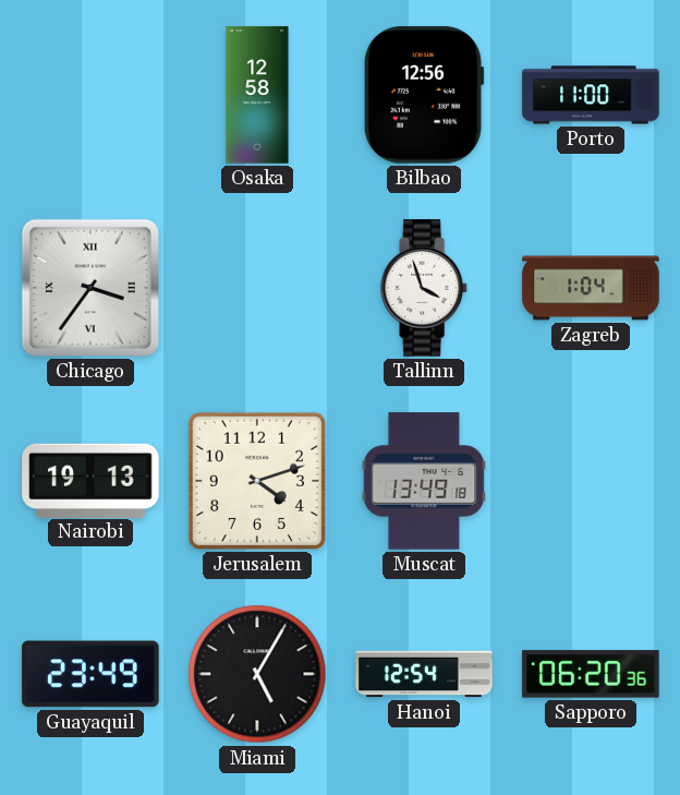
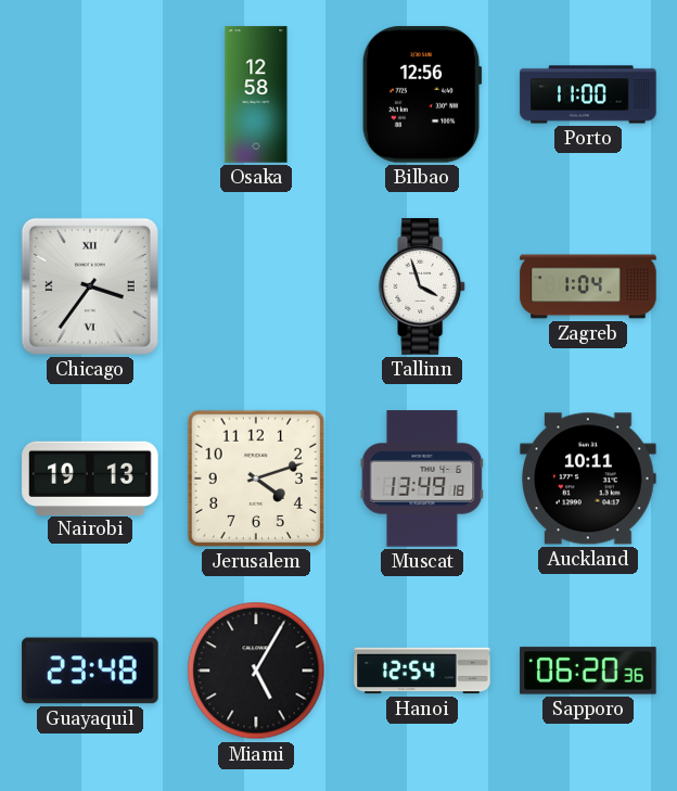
Auckland: none -> 10:11
Guayaquil: 23:49 -> 23:48
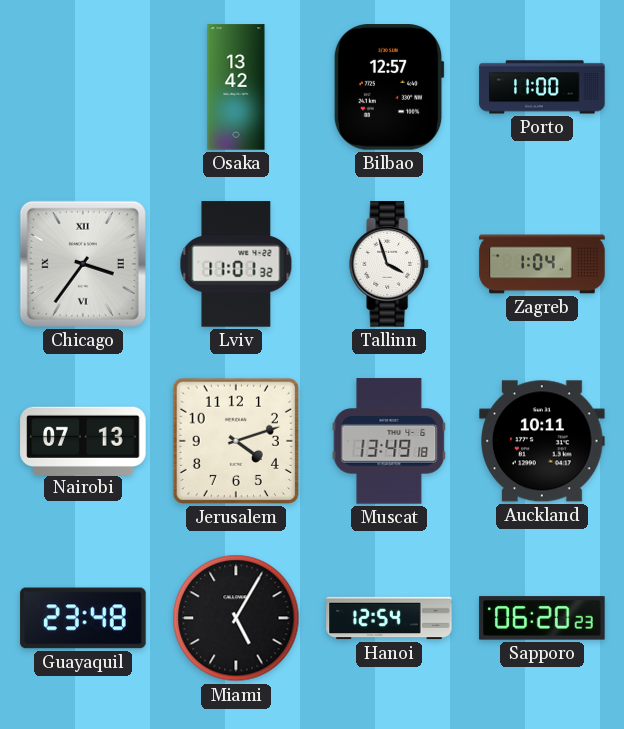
Osaka: 12:58 -> 13:42
Bilbao: 12:56 -> 12:57
Lviv: none -> 11:01
Nairobi: 19:13 -> 07:13
Sapporo: 06:20:36 -> 06:20:23
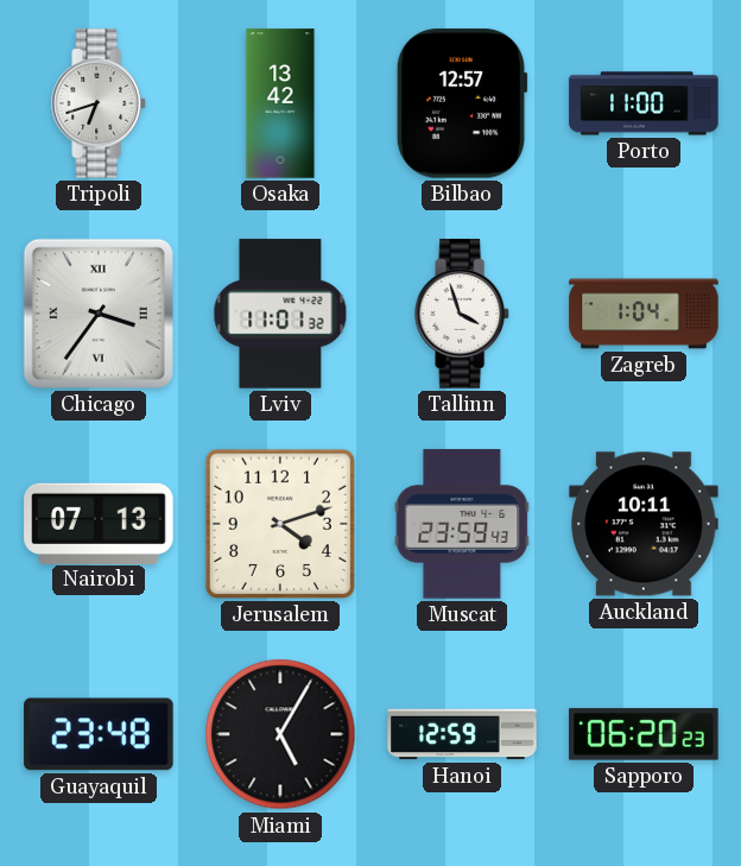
Tripoli: none -> 6:42
Muscat: 13:49 -> 23:59
Hanoi: 12:54 -> 12:59
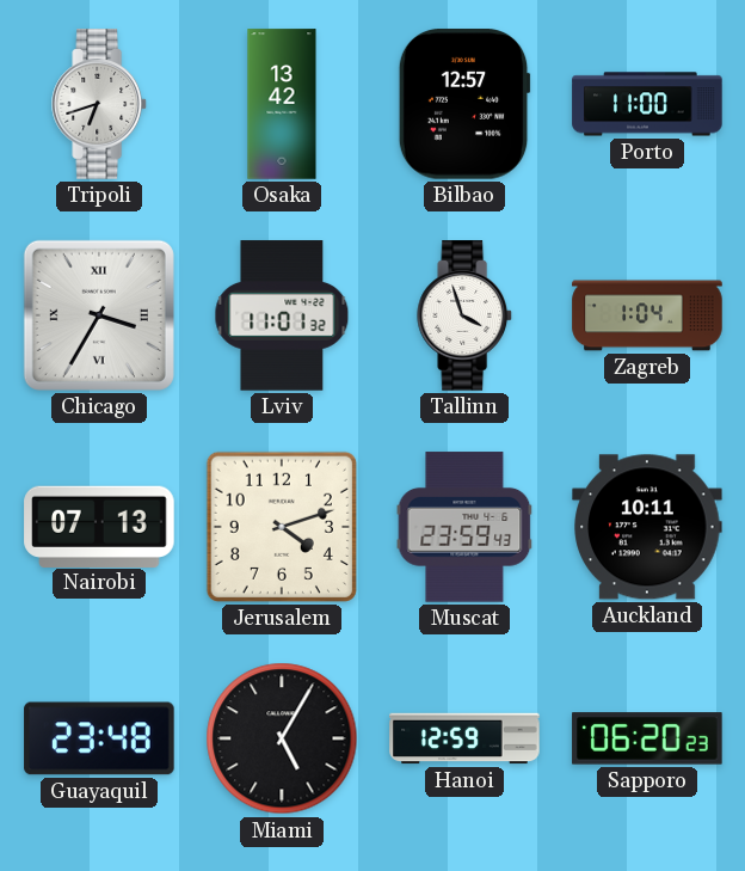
Chicago: 3:36 -> 3:35
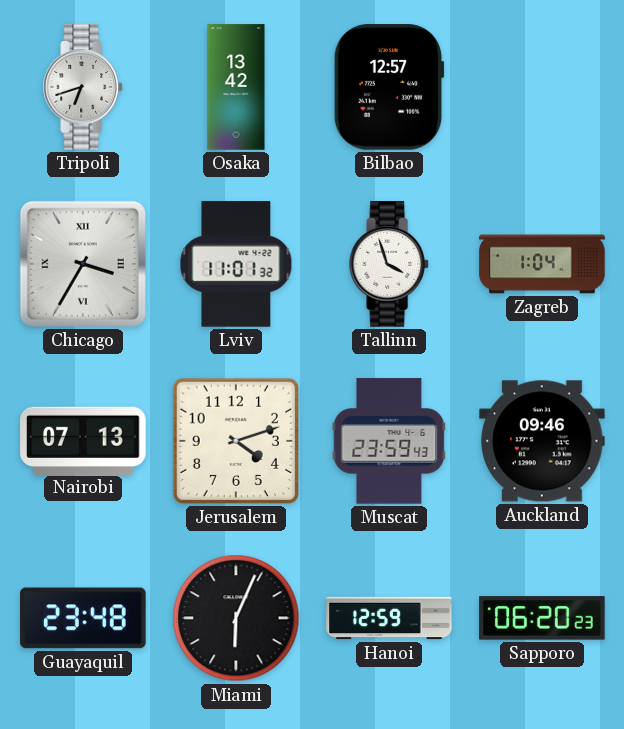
Porto: 11:00 -> none
Auckland: 10:11 -> 09:46
Miami: 5:05 -> 6:04
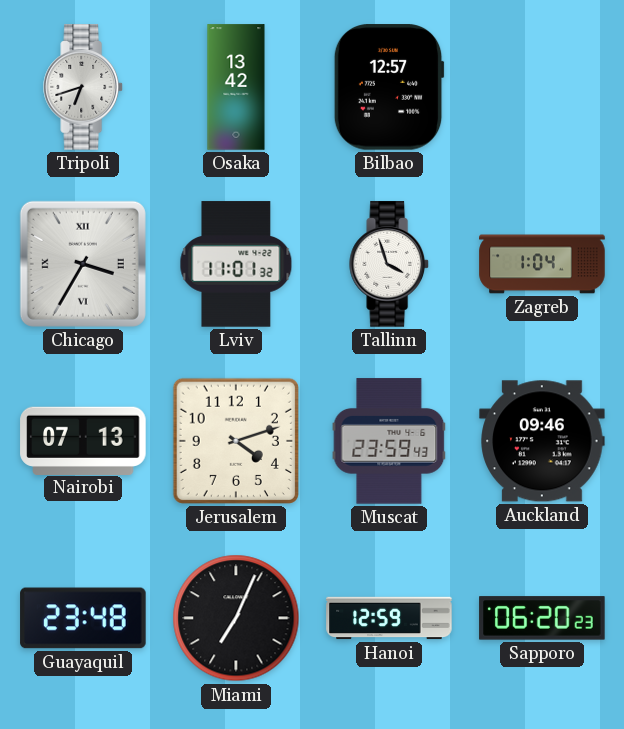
Miami: 6:04 -> 7:04
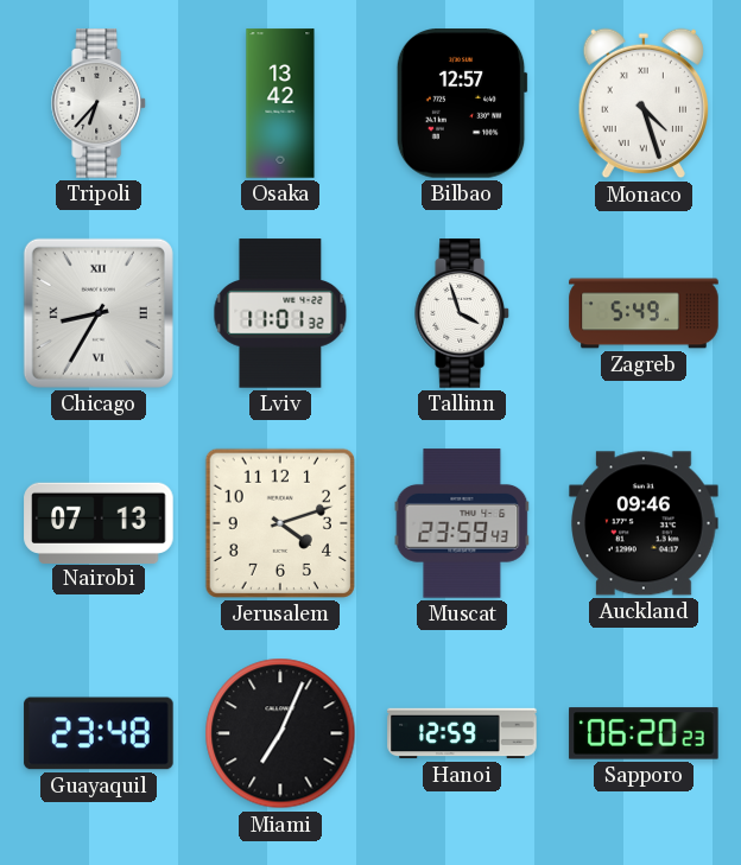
Tripoli: 6:42 -> 6:37
Monaco: none -> 4:27
Chicago: 3:35 -> 8:35
Zagreb: 1:04 -> 5:49
